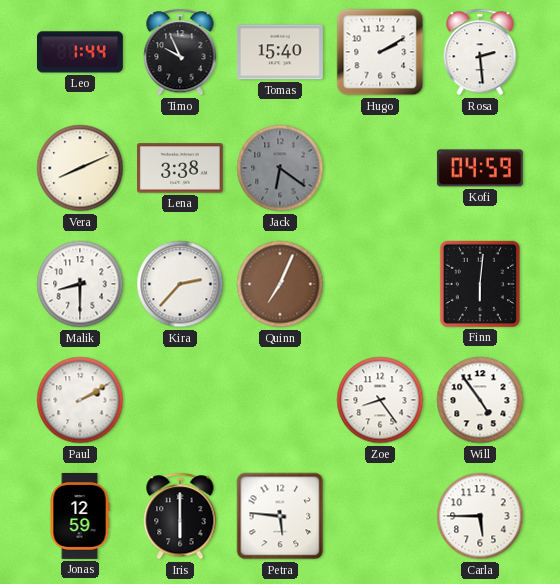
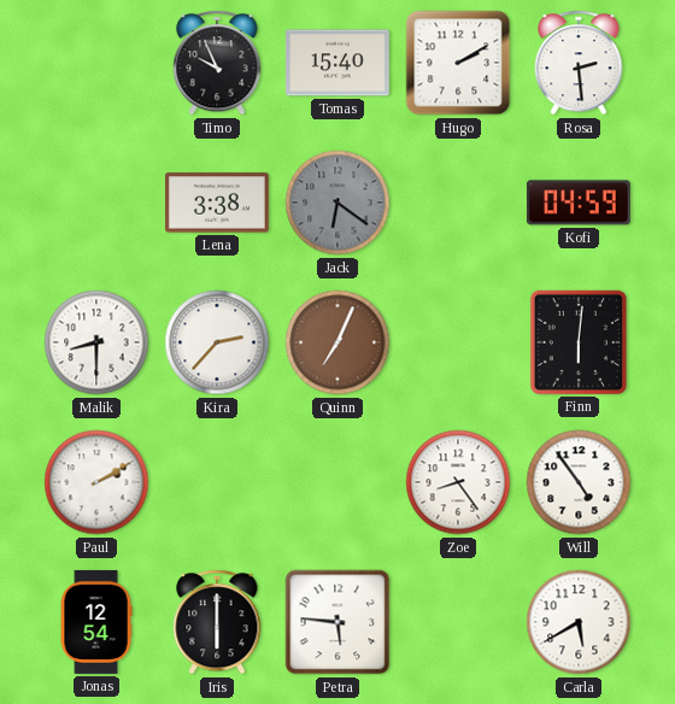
Leo: 1:44 -> none
Vera: 8:11 -> none
Jonas: 12:59 -> 12:54
Carla: 5:45 -> 5:40
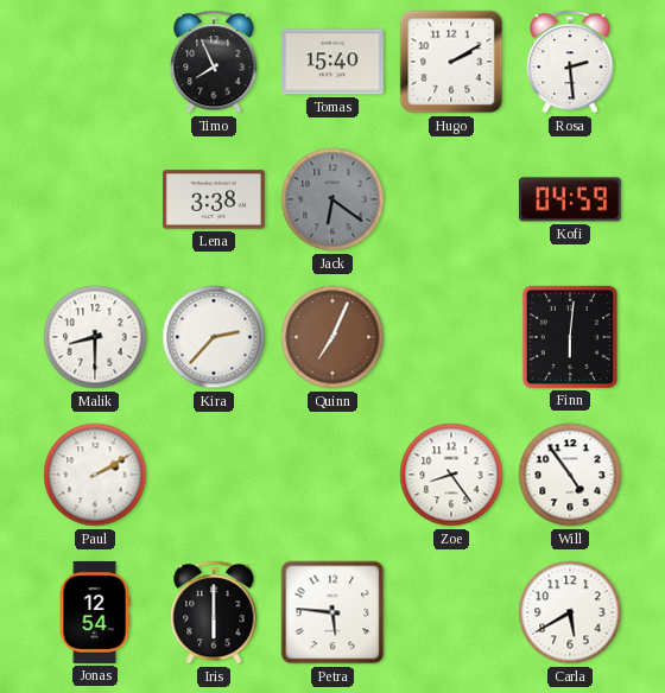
Timo: 9:56 -> 7:56
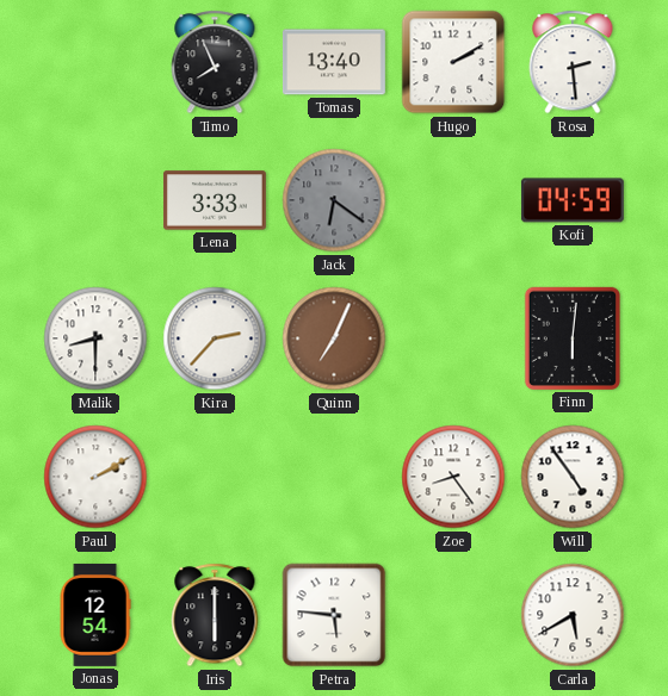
Tomas: 15:40 -> 13:40
Lena: 3:38 -> 3:33
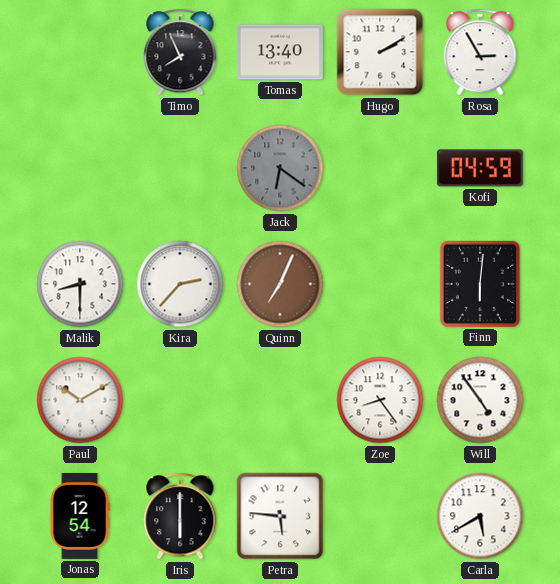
Rosa: 2:29 -> 2:55
Lena: 3:33 -> none
Paul: 2:10 -> 10:10
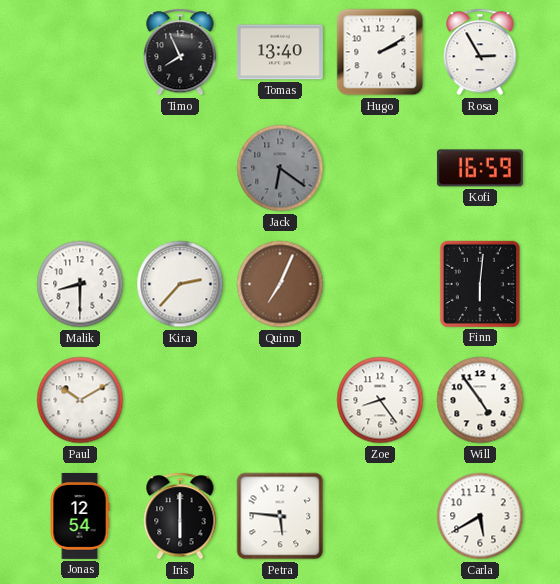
Kofi: 04:59 -> 16:59
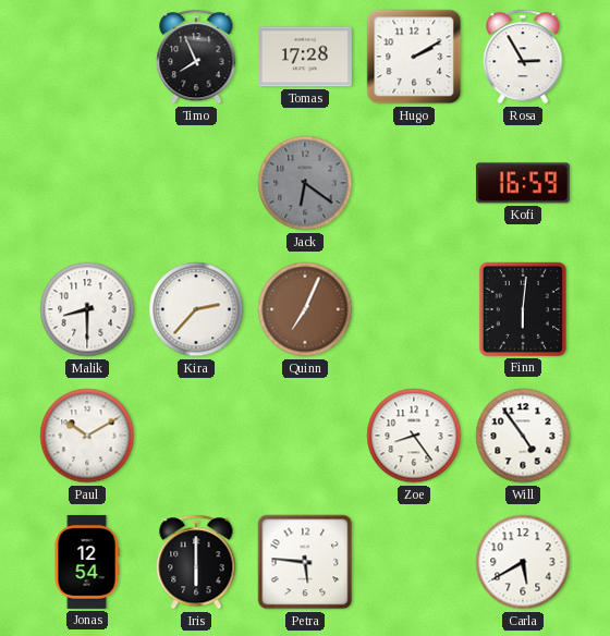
Tomas: 13:40 -> 17:28
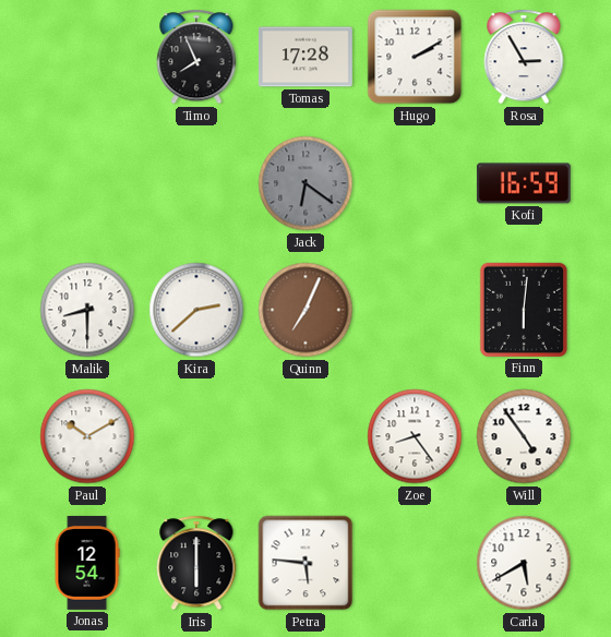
Kira: 2:37 -> 2:38
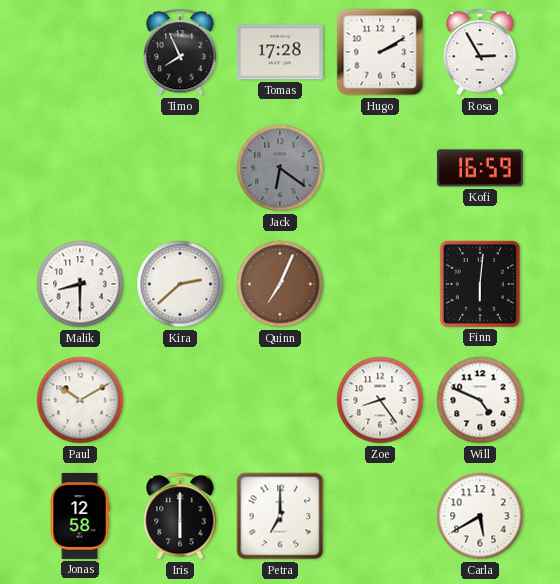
Will: 4:54 -> 4:49
Jonas: 12:54 -> 12:58
Petra: 5:46 -> 7:00
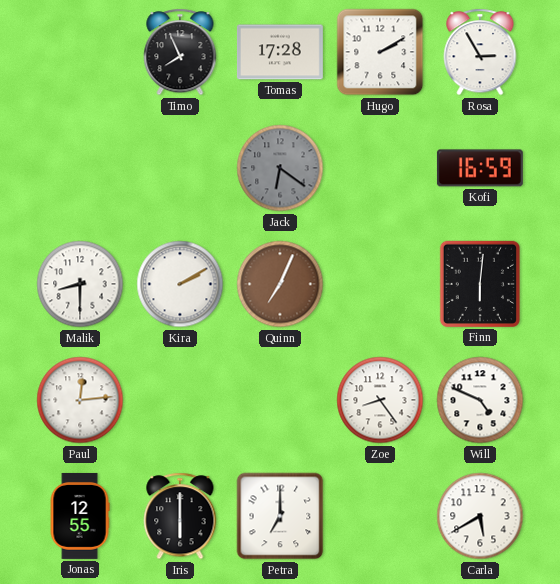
Kira: 2:38 -> 2:10
Paul: 10:10 -> 12:14
Jonas: 12:58 -> 12:55
